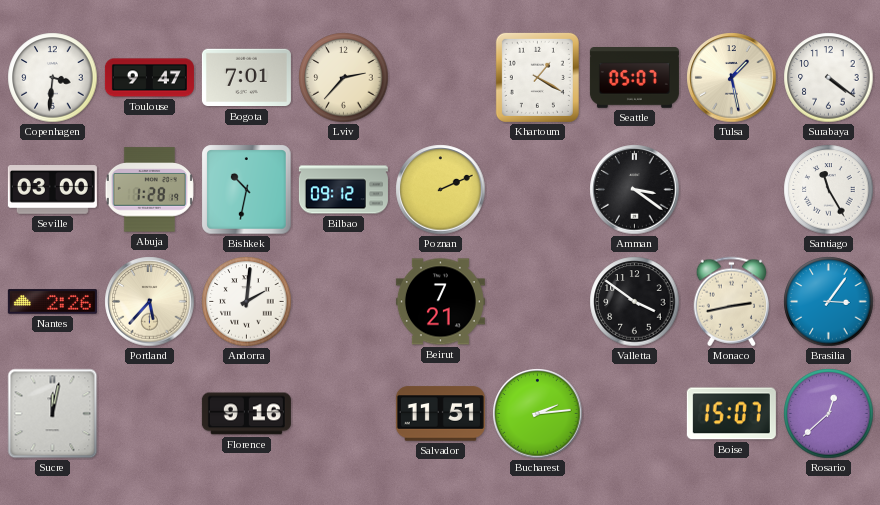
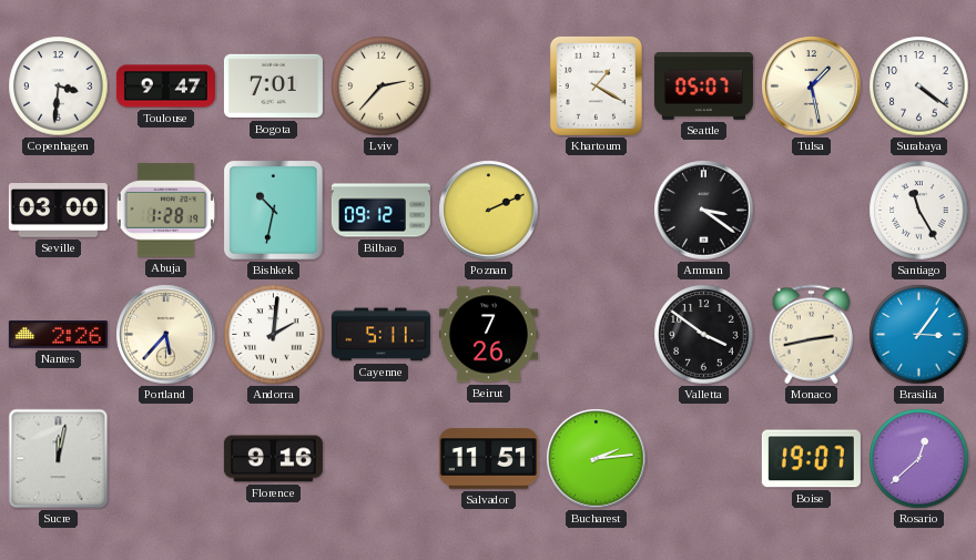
Cayenne: none -> 5:11
Beirut: 7:21 -> 7:26
Boise: 15:07 -> 19:07
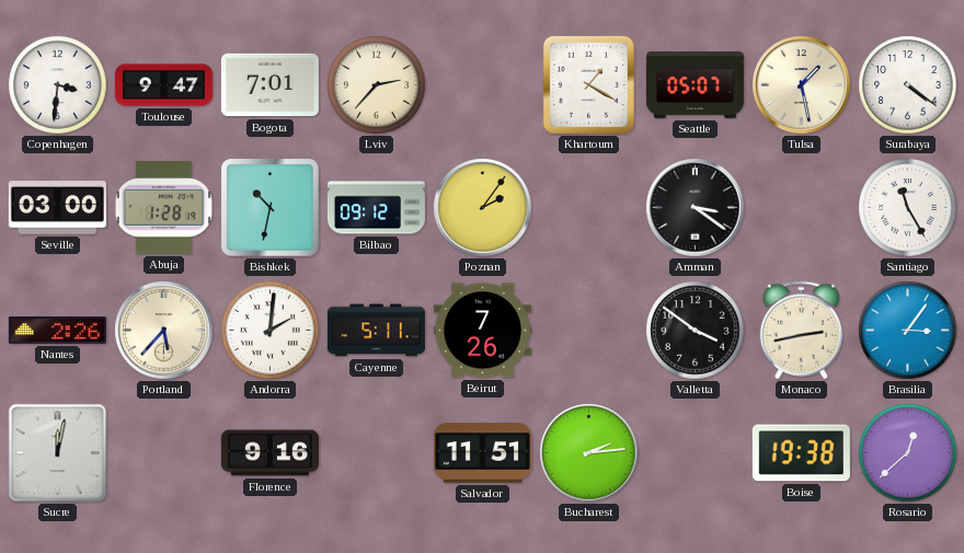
Poznan: 2:11 -> 2:06
Boise: 19:07 -> 19:38
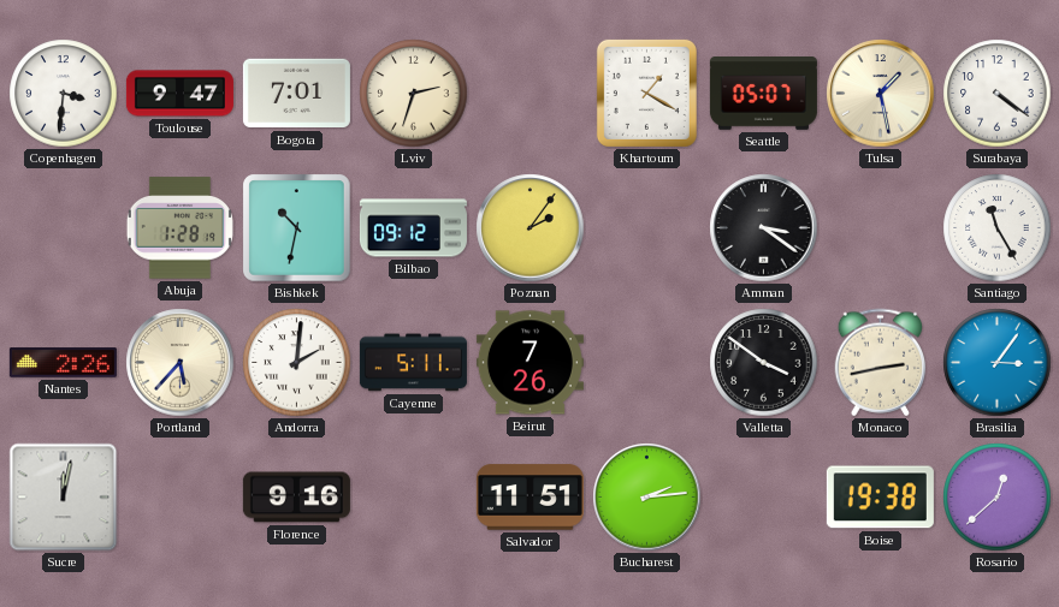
Lviv: 2:37 -> 2:33
Seville: 03:00 -> none
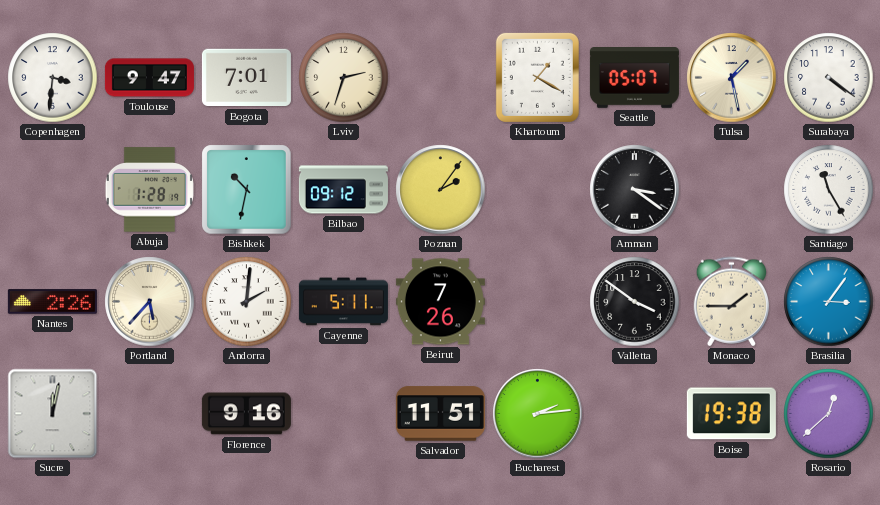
Monaco: 2:43 -> 1:45
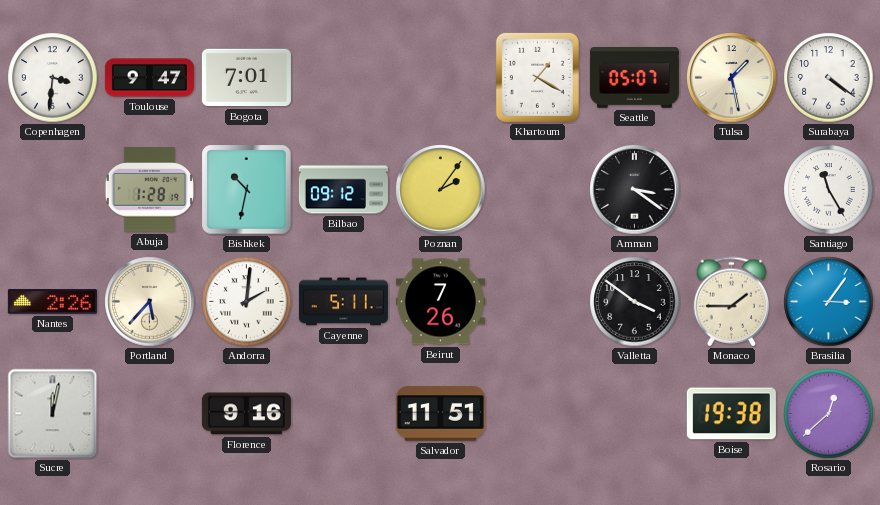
Lviv: 2:33 -> none
Bucharest: 2:14 -> none
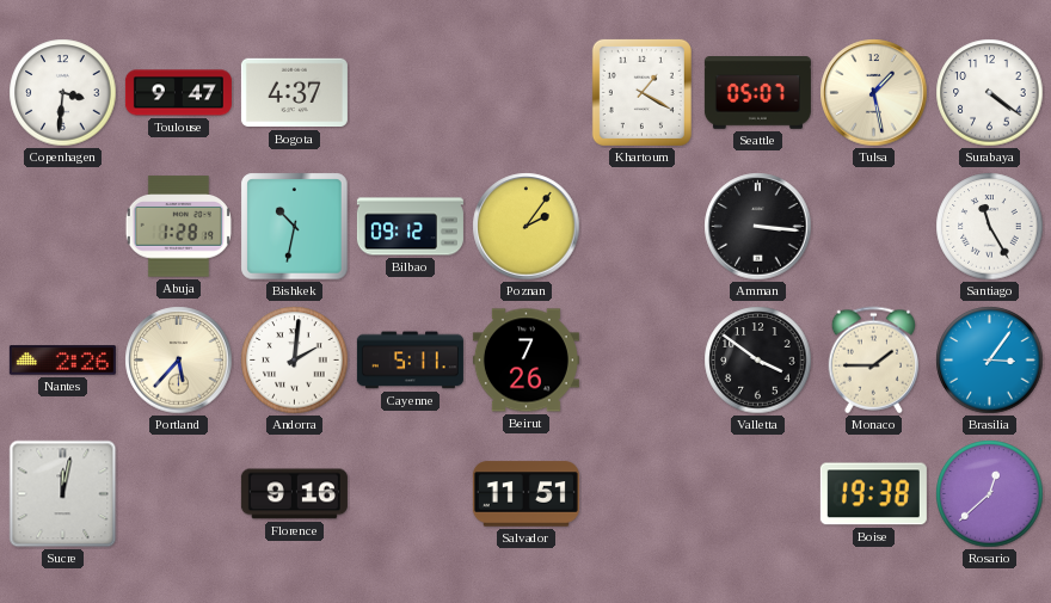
Bogota: 7:01 -> 4:37
Amman: 3:21 -> 3:16
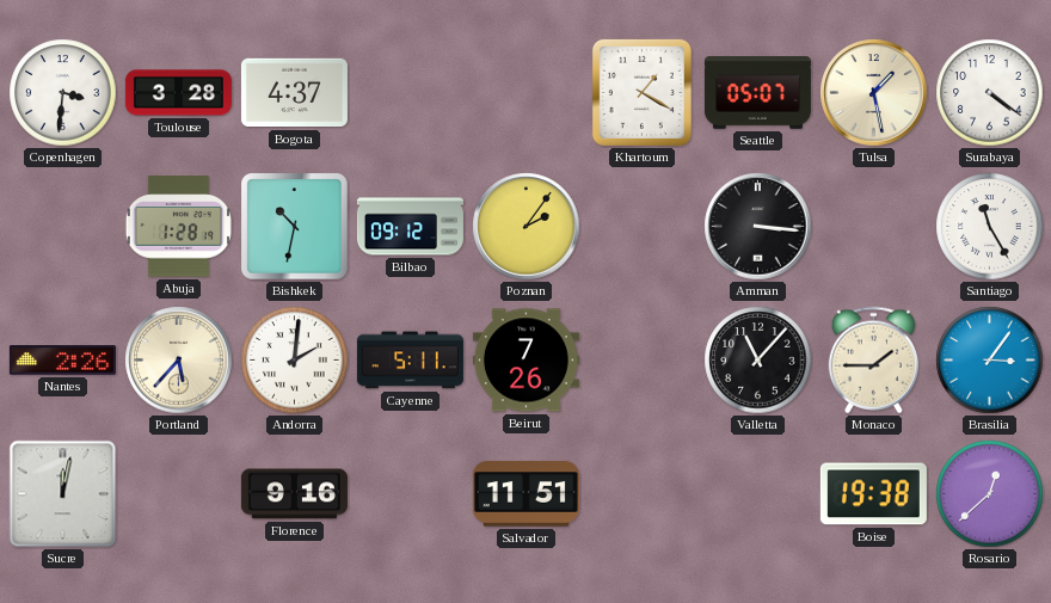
Toulouse: 9:47 -> 3:28
Valletta: 3:51 -> 11:07
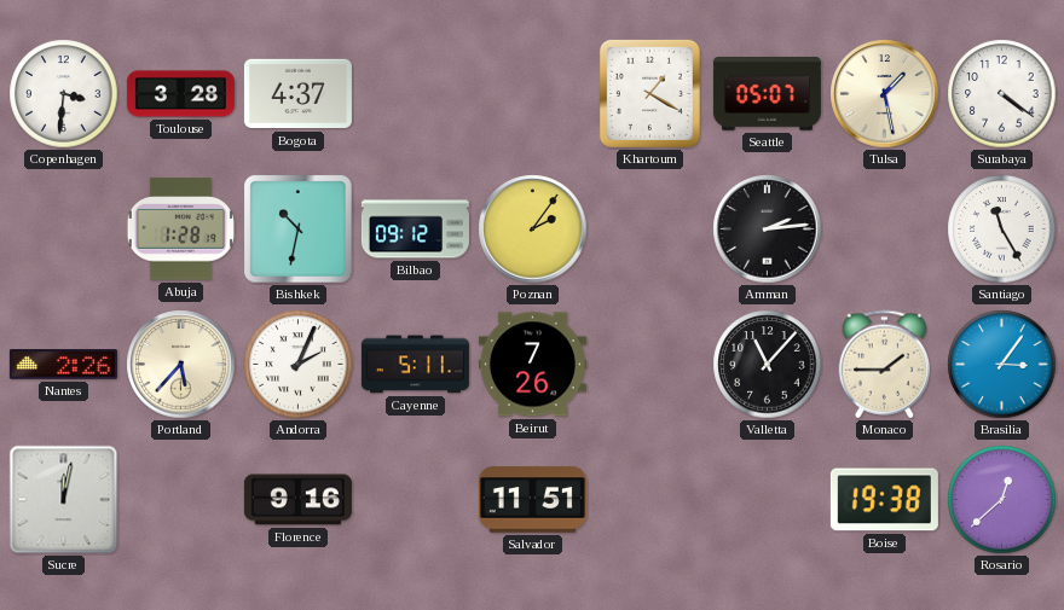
Amman: 3:16 -> 2:14
Andorra: 2:01 -> 2:04
